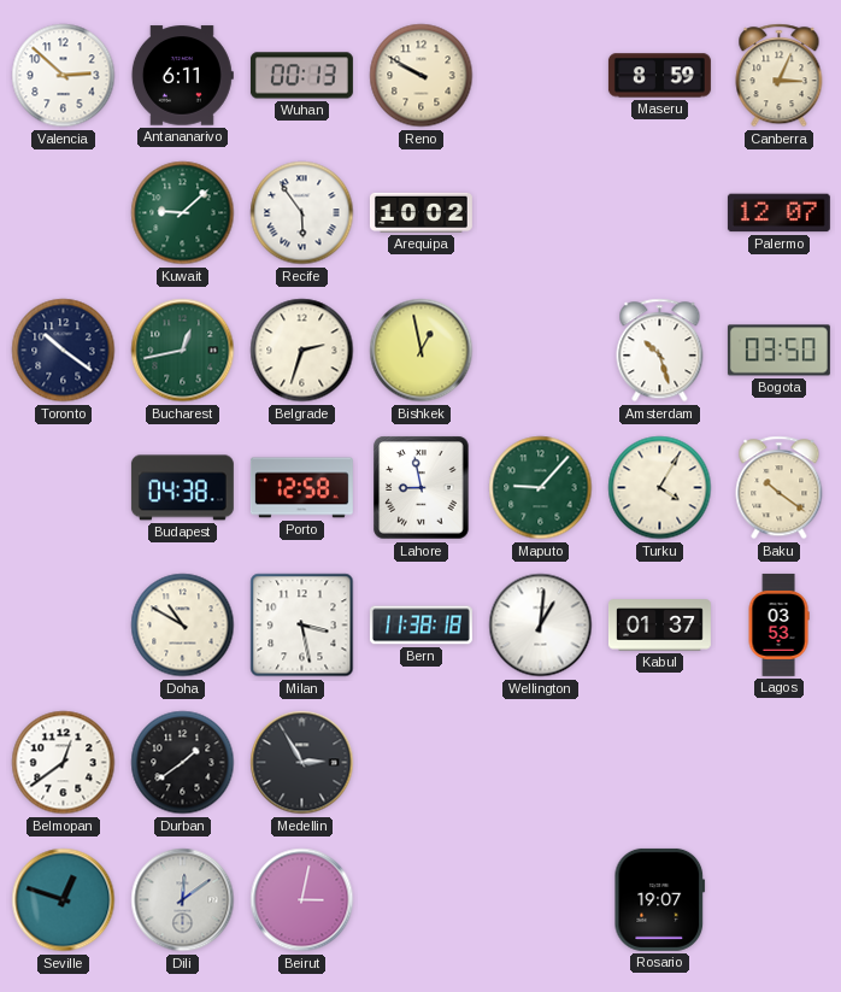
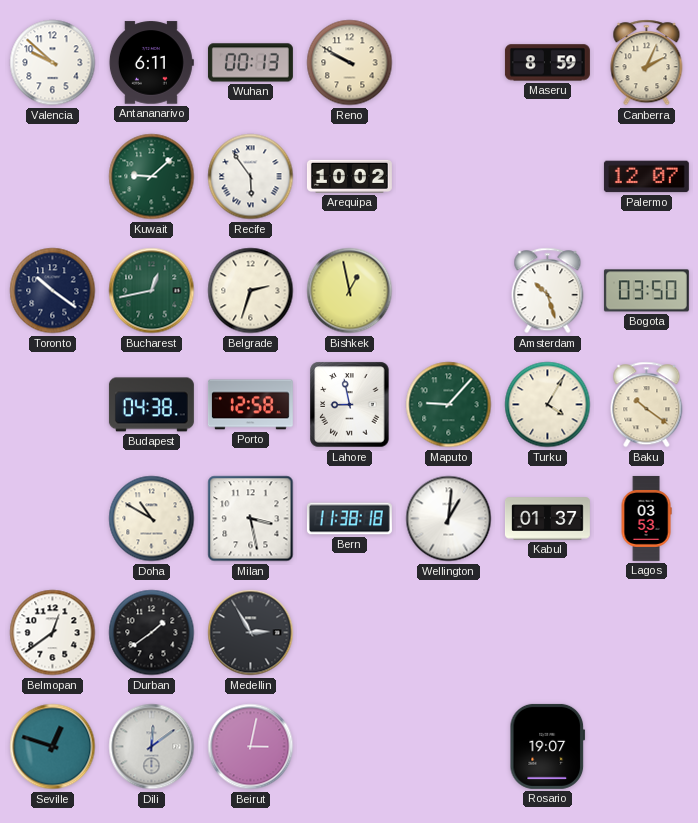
Valencia: 2:52 -> 9:52
Canberra: 3:04 -> 2:04
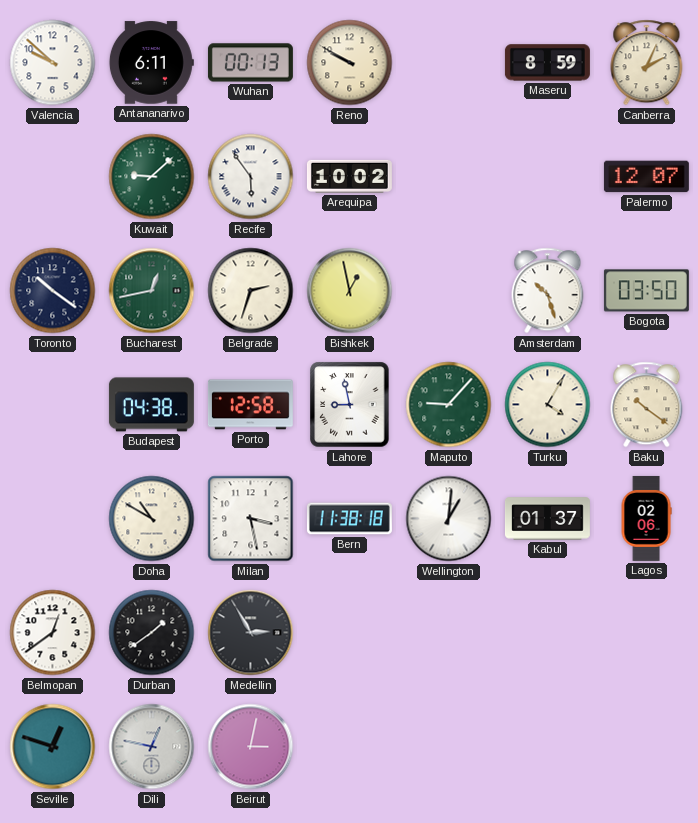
Lagos: 03:53 -> 02:06
Dili: 12:09 -> 12:47
Rosario: 19:07 -> none
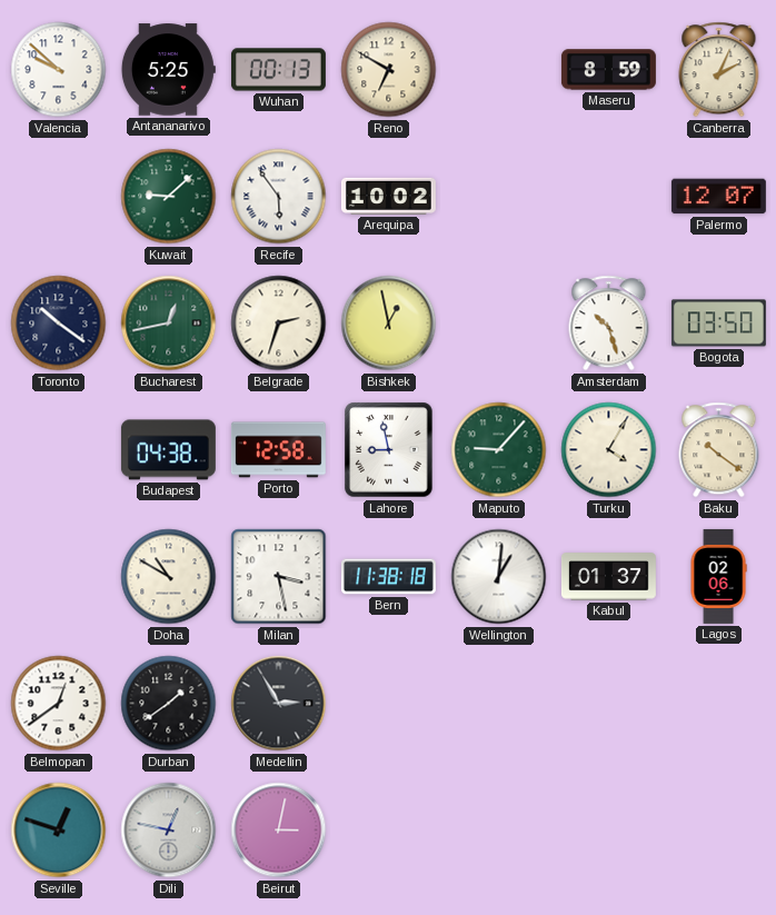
Antananarivo: 6:11 -> 5:25
Reno: 9:50 -> 6:50
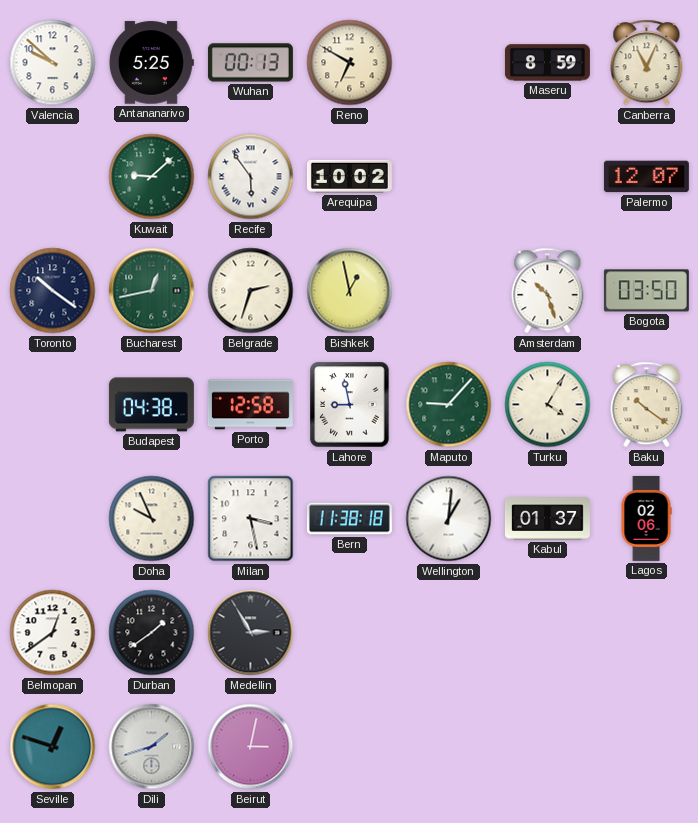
Canberra: 2:04 -> 11:04
Doha: 10:50 -> 9:56
Dili: 12:47 -> 1:42
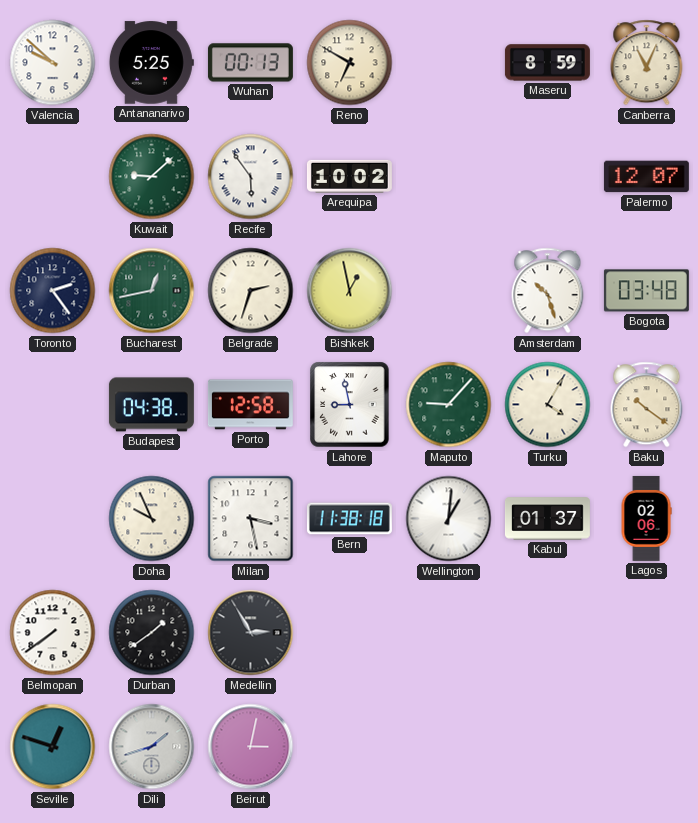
Toronto: 10:21 -> 2:24
Bogota: 03:50 -> 03:48
Belmopan: 12:39 -> 7:39
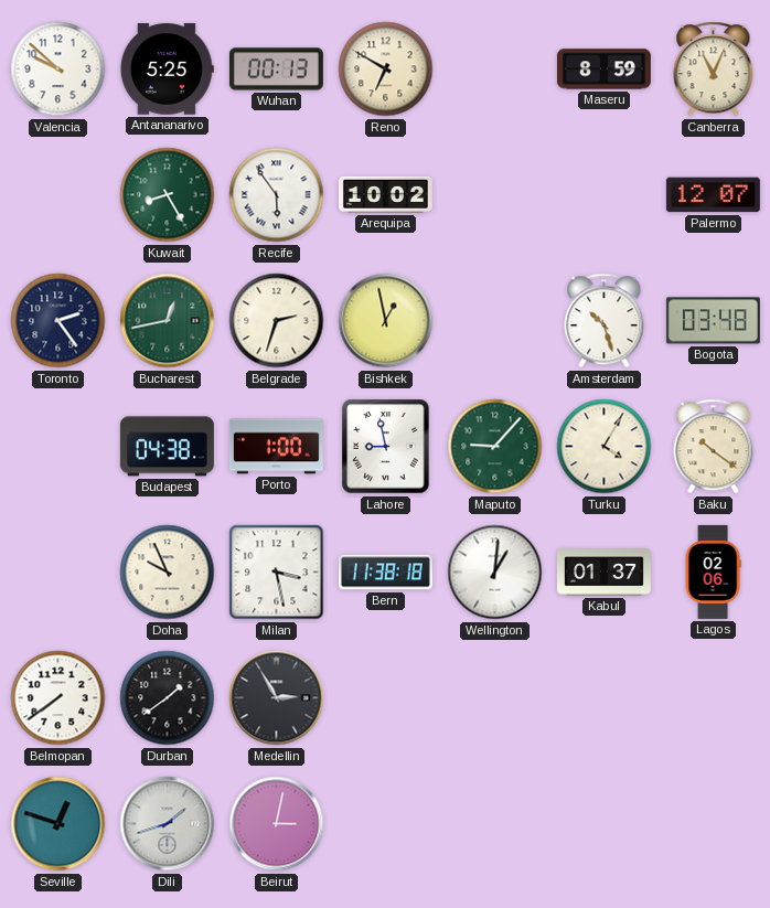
Kuwait: 9:08 -> 8:25
Porto: 12:58 -> 1:00
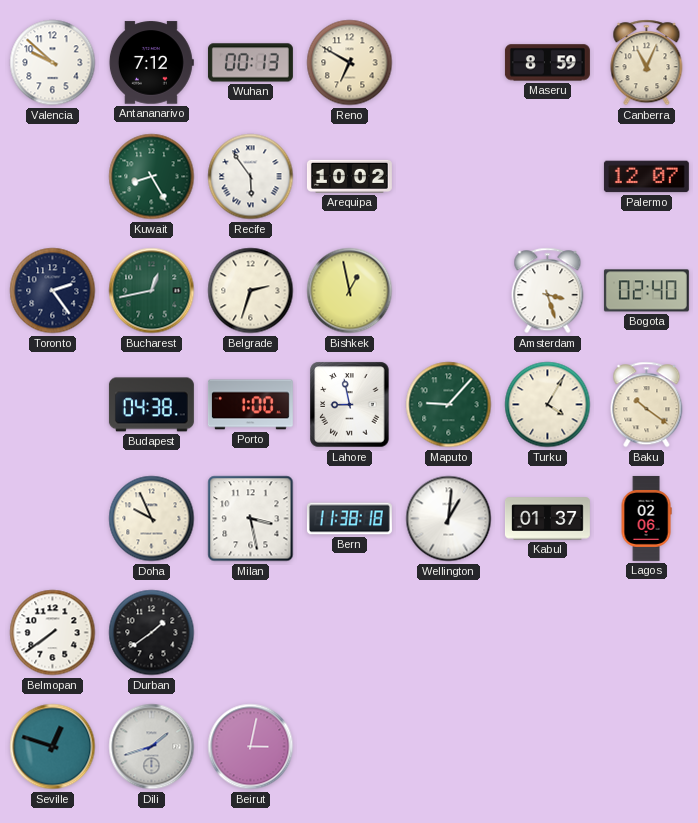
Antananarivo: 5:25 -> 7:12
Amsterdam: 10:27 -> 3:27
Bogota: 03:48 -> 02:40
Medellin: 2:55 -> none
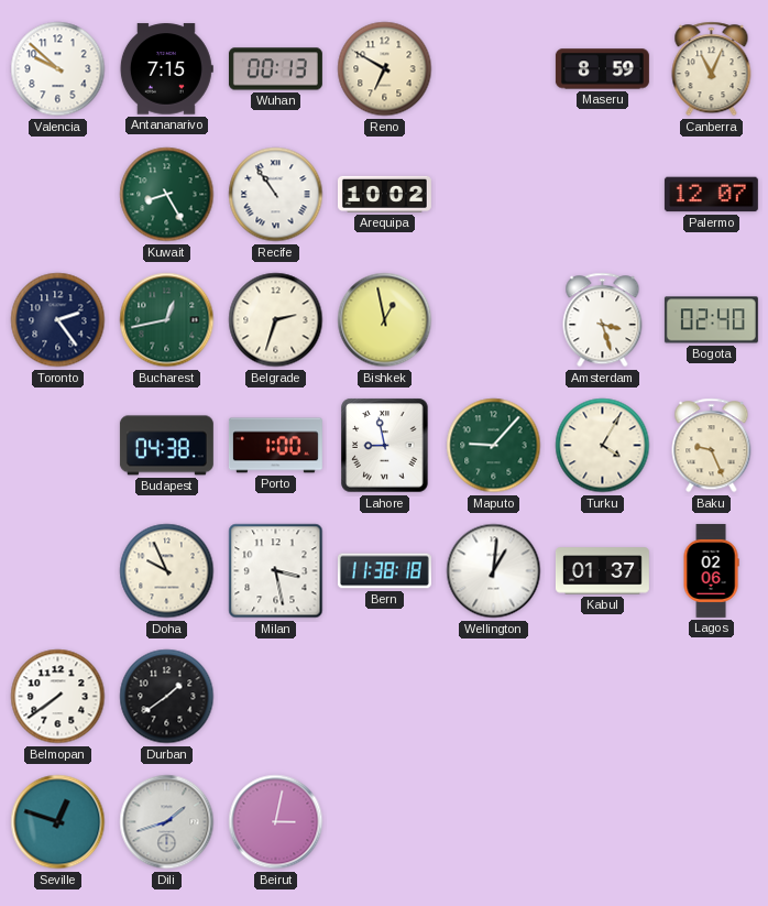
Antananarivo: 7:12 -> 7:15
Recife: 5:54 -> 10:54
Baku: 10:21 -> 9:26
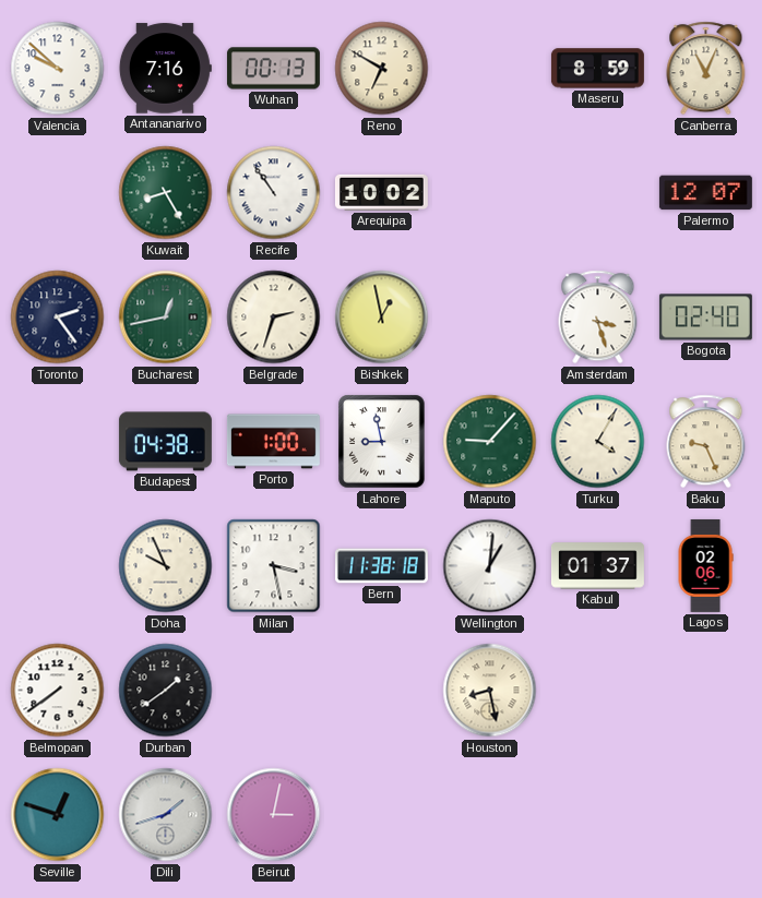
Antananarivo: 7:15 -> 7:16
Houston: none -> 8:28
